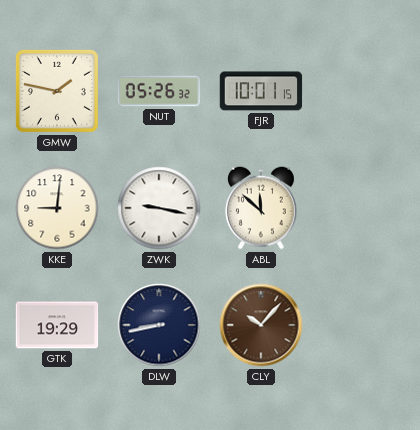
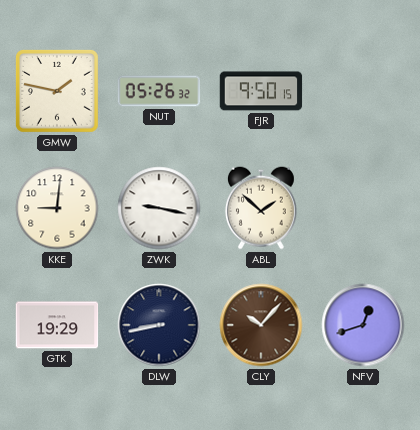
FJR: 10:01 -> 9:50
ABL: 11:52 -> 1:52
NFV: none -> 12:42
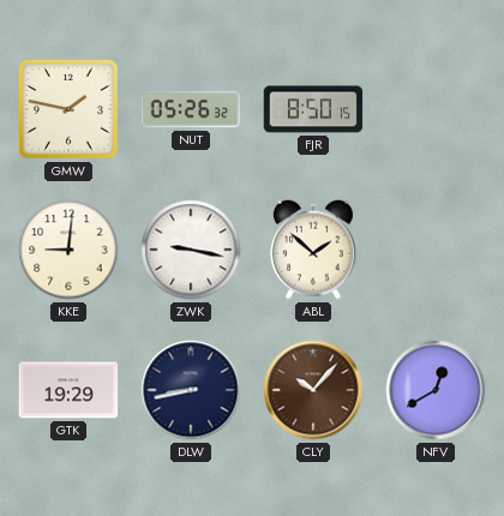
FJR: 9:50 -> 8:50
NFV: 12:42 -> 12:40
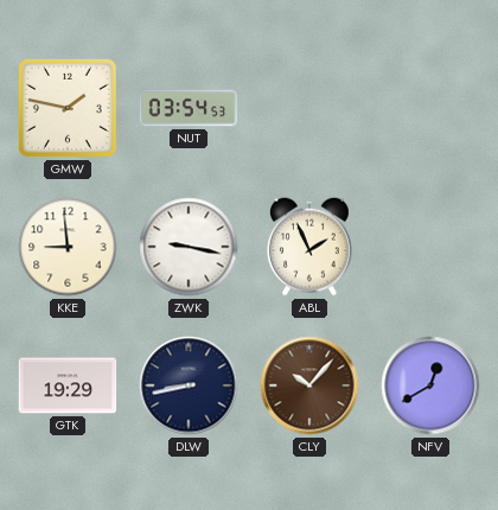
NUT: 05:26 -> 03:54
FJR: 8:50 -> none
KKE: 9:01 -> 8:59
ABL: 1:52 -> 1:56
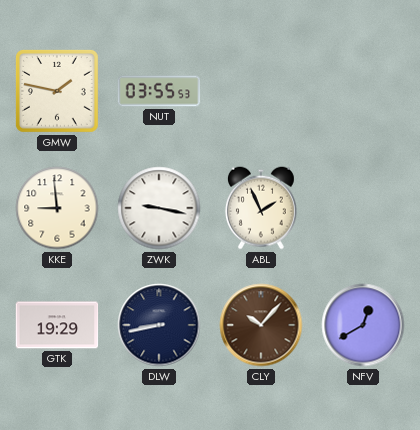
NUT: 03:54 -> 03:55
